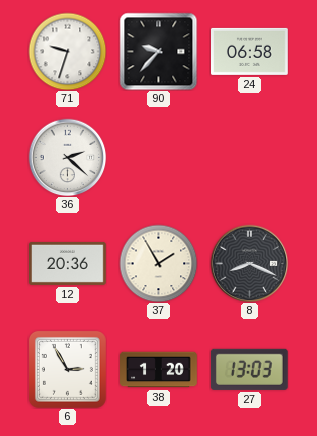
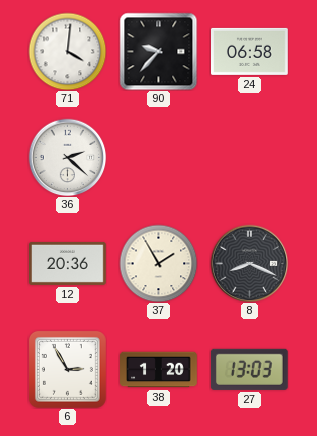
71: 9:33 -> 4:01
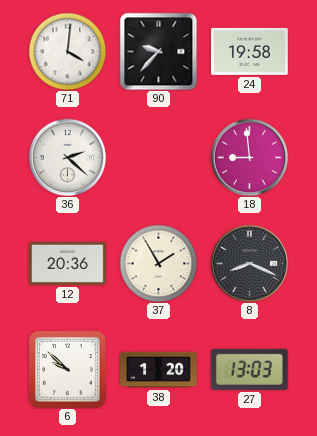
24: 06:58 -> 19:58
18: none -> 8:59
6: 2:55 -> 9:52
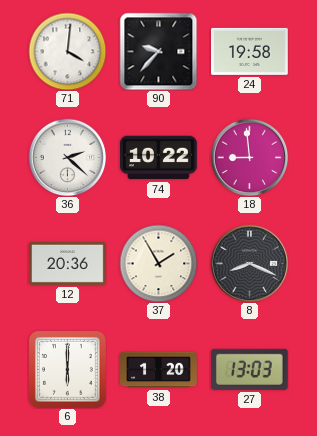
74: none -> 10:22
6: 9:52 -> 6:00
